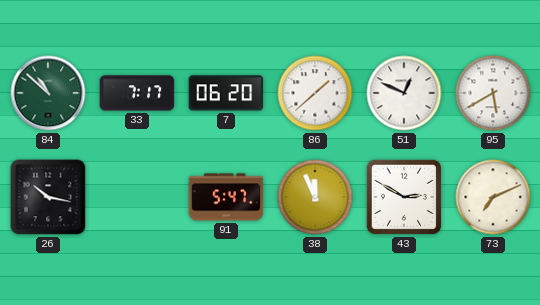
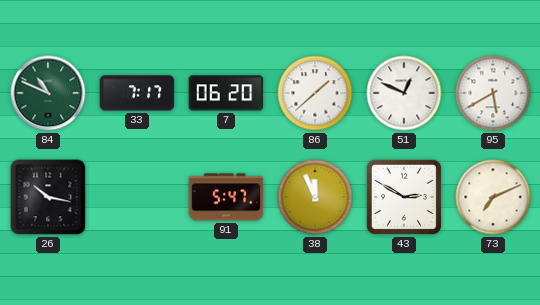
84: 10:52 -> 10:49
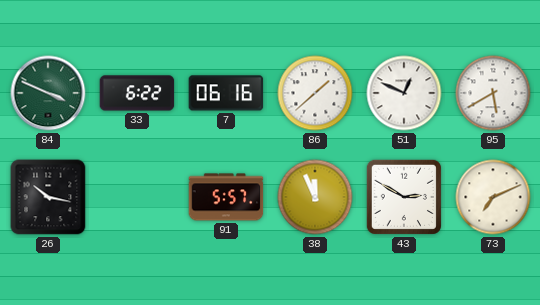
84: 10:49 -> 3:49
33: 7:17 -> 6:22
7: 06:20 -> 06:16
91: 5:47 -> 5:57
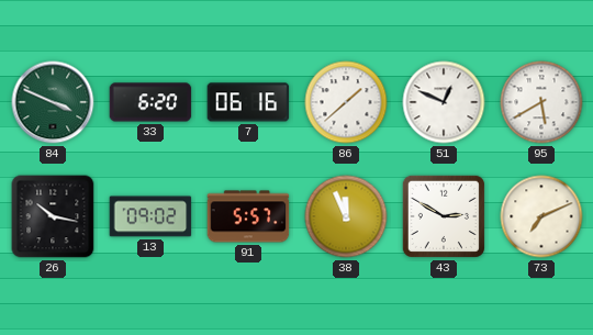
33: 6:22 -> 6:20
13: none -> 09:02
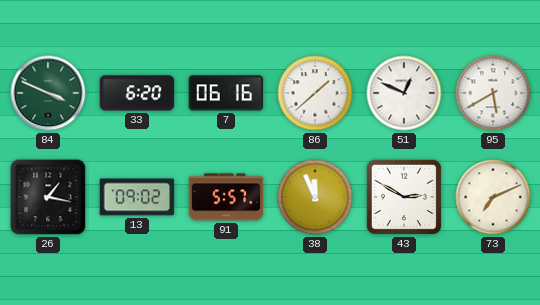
26: 10:17 -> 1:17
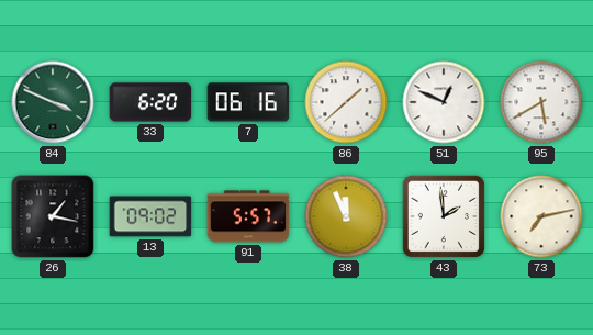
43: 2:50 -> 1:59
73: 7:11 -> 7:13
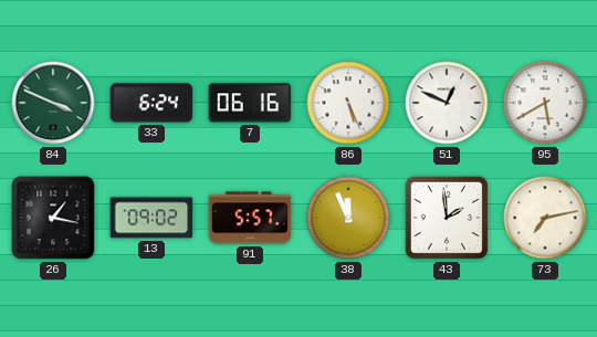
33: 6:20 -> 6:24
86: 1:38 -> 5:26
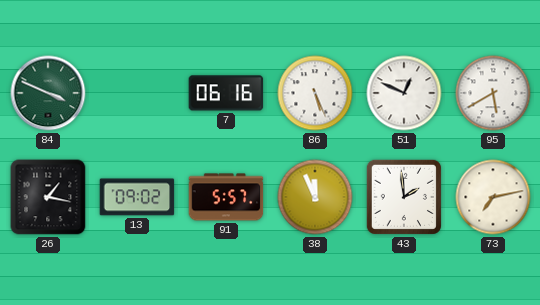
33: 6:24 -> none
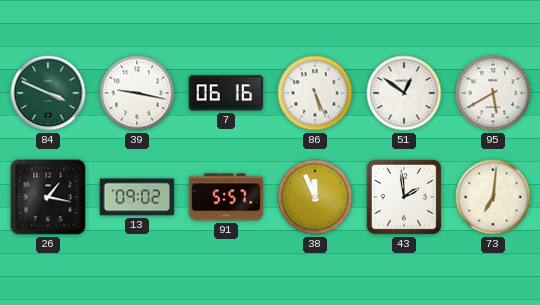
39: none -> 9:17
51: 12:49 -> 12:51
73: 7:13 -> 7:01
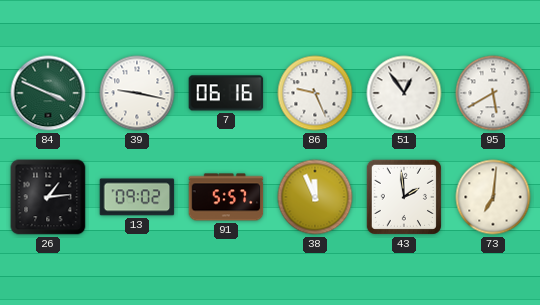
86: 5:26 -> 9:26
51: 12:51 -> 12:54
26: 1:17 -> 1:14
